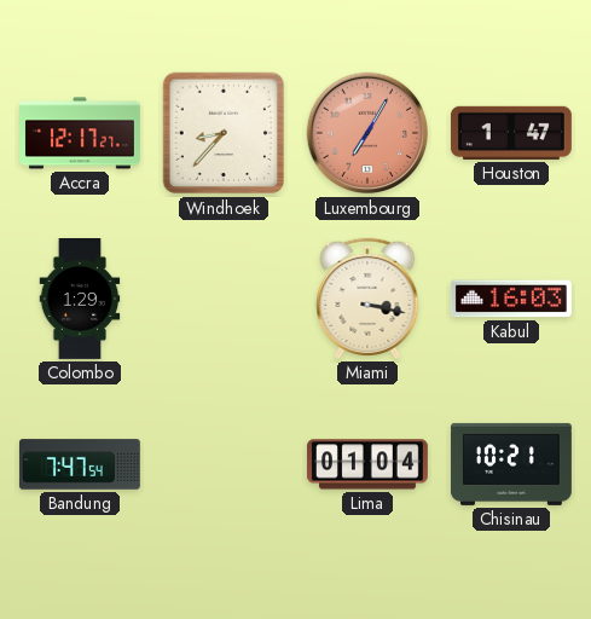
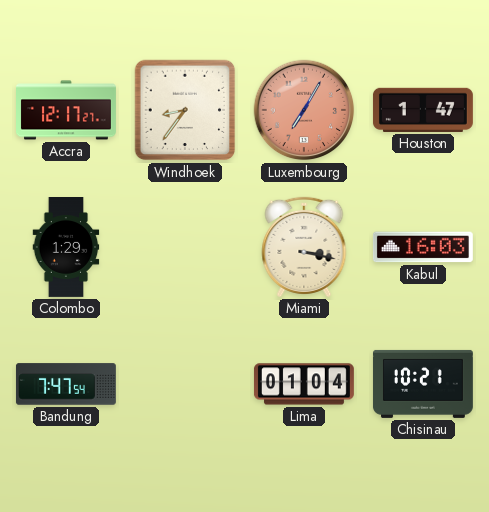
Windhoek: 8:37 -> 8:36
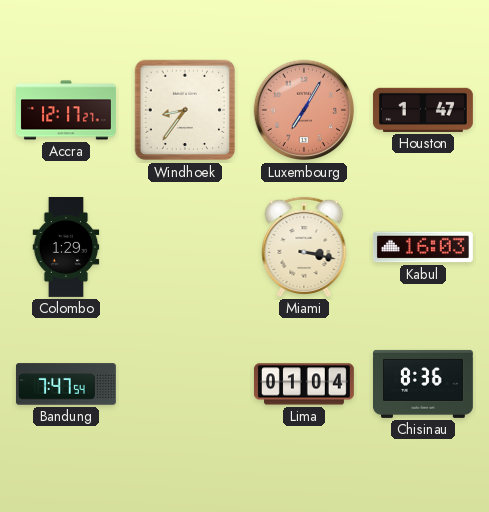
Chisinau: 10:21 -> 8:36
